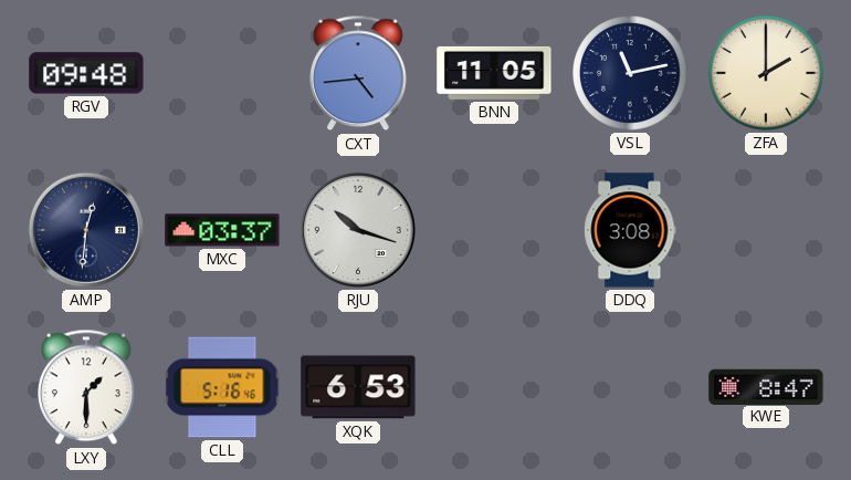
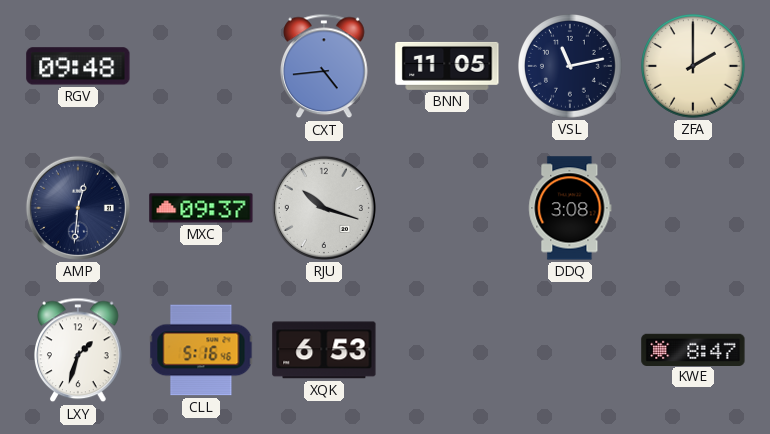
MXC: 03:37 -> 09:37
LXY: 1:30 -> 1:33
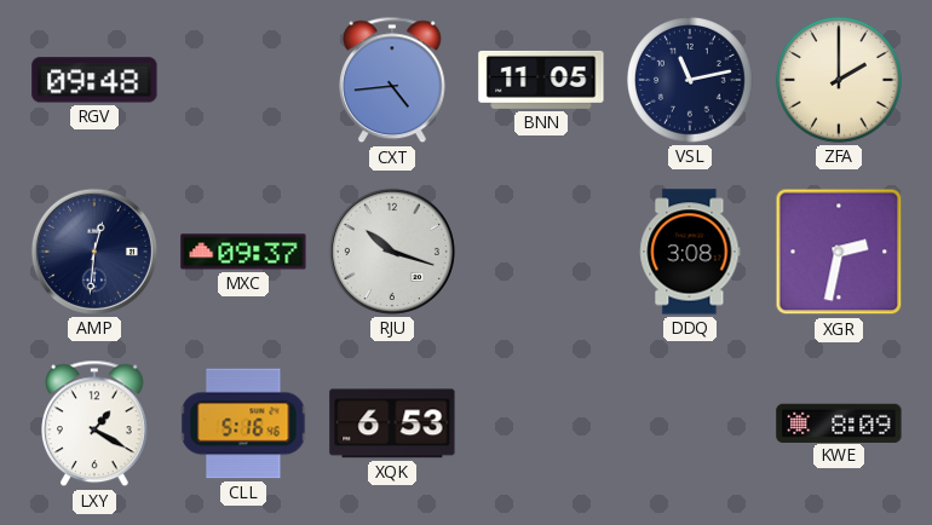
XGR: none -> 2:32
LXY: 1:33 -> 1:20
KWE: 8:47 -> 8:09
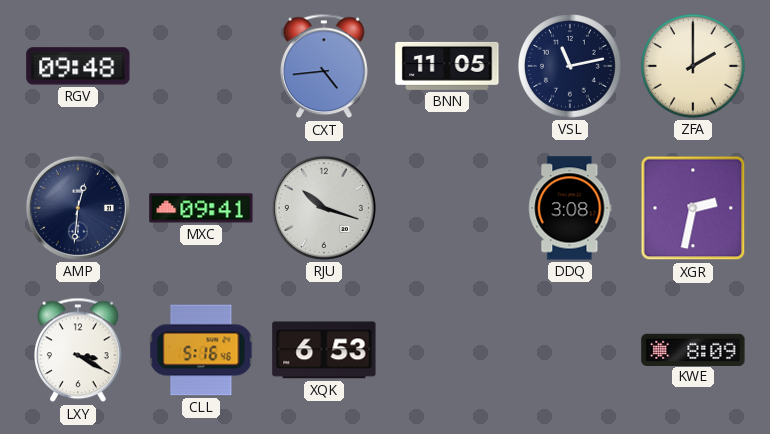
MXC: 09:37 -> 09:41
LXY: 1:20 -> 3:20
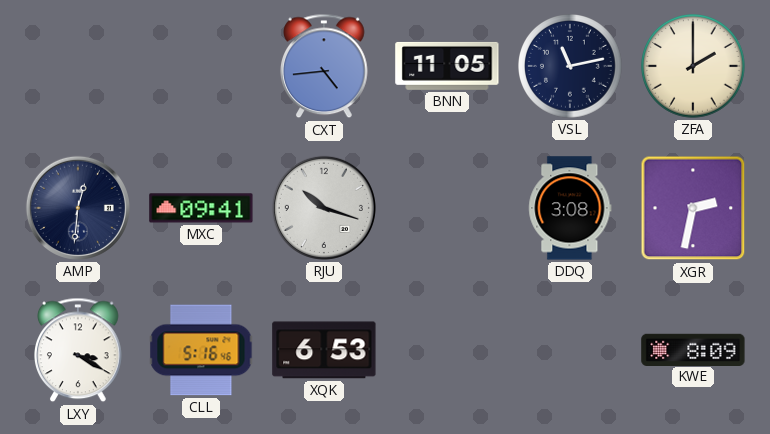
RGV: 09:48 -> none
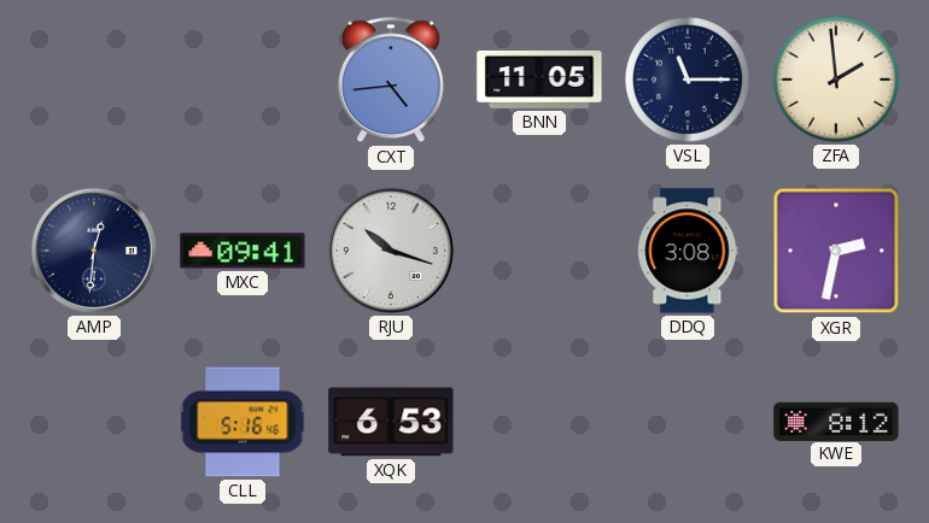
VSL: 11:13 -> 11:15
ZFA: 2:00 -> 1:59
LXY: 3:20 -> none
KWE: 8:09 -> 8:12
